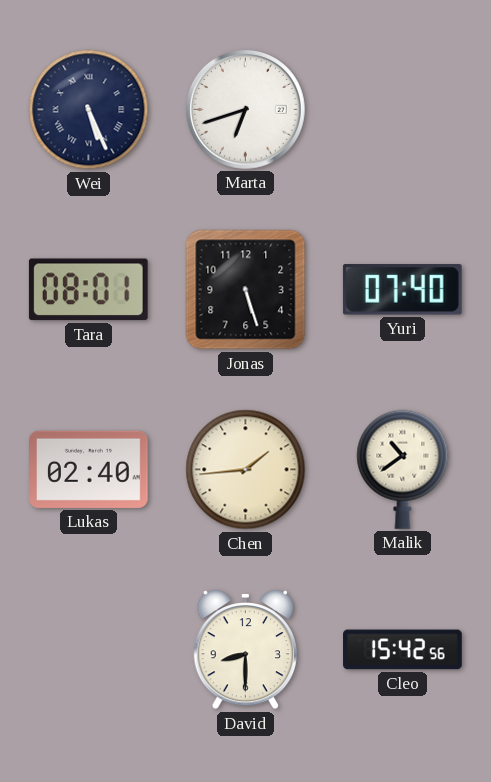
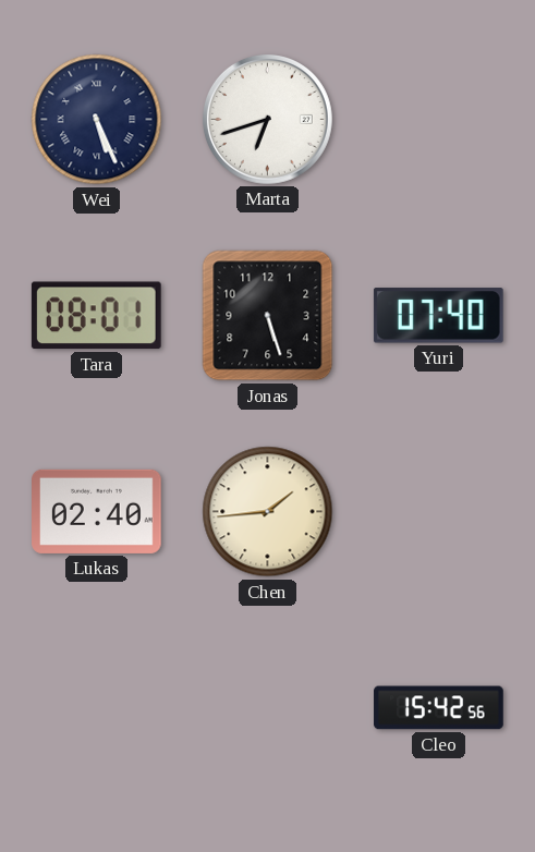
Malik: 10:39 -> none
David: 8:30 -> none
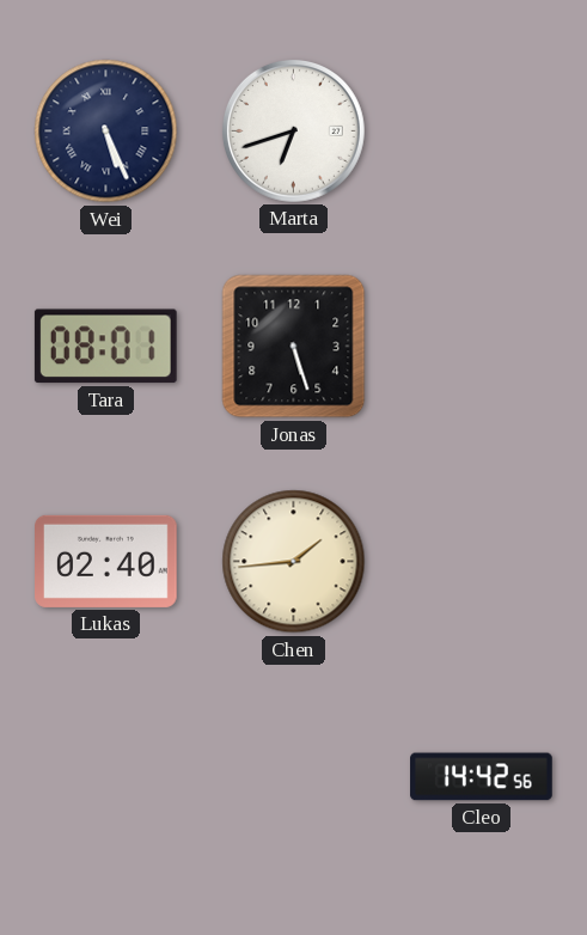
Yuri: 07:40 -> none
Cleo: 15:42 -> 14:42
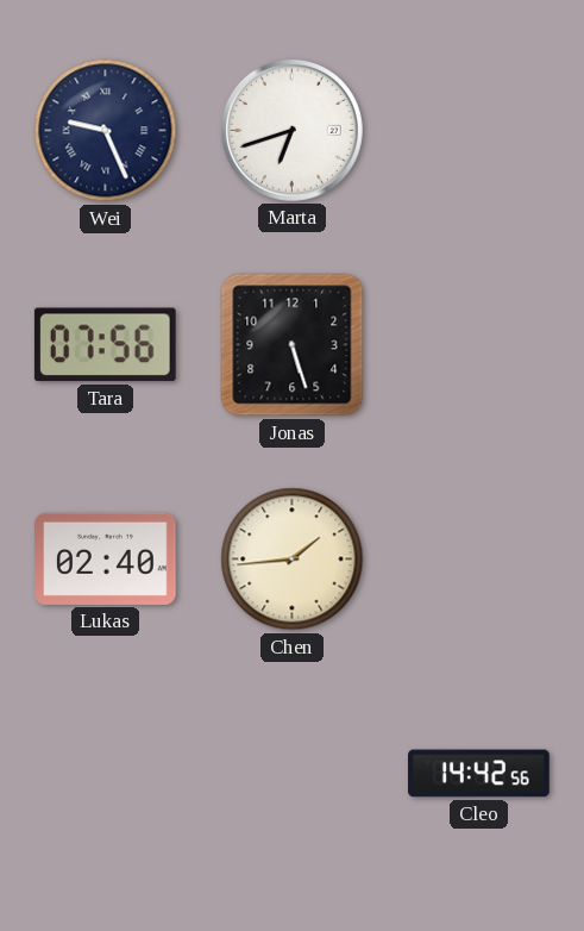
Wei: 5:26 -> 9:26
Tara: 08:01 -> 07:56
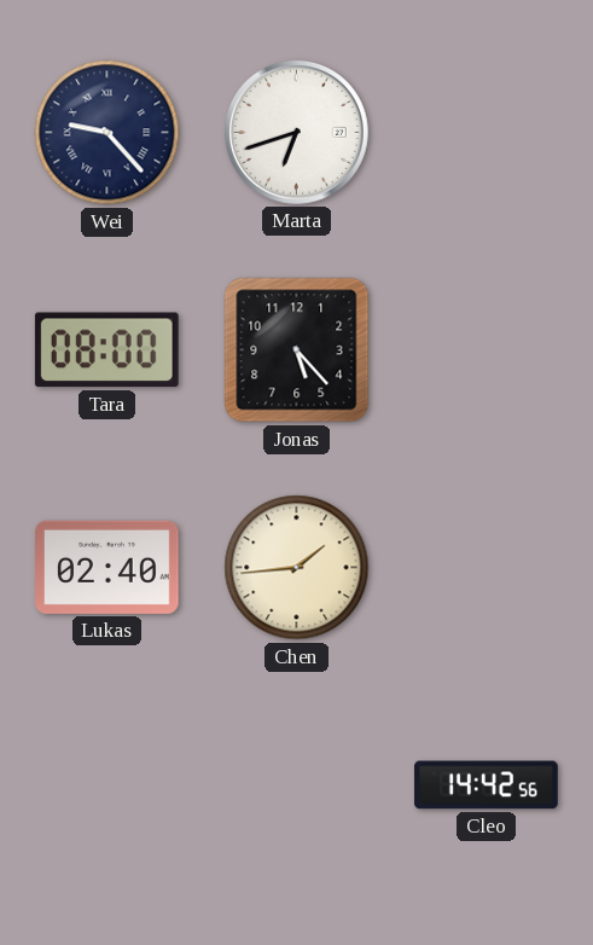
Wei: 9:26 -> 9:23
Tara: 07:56 -> 08:00
Jonas: 5:27 -> 5:23
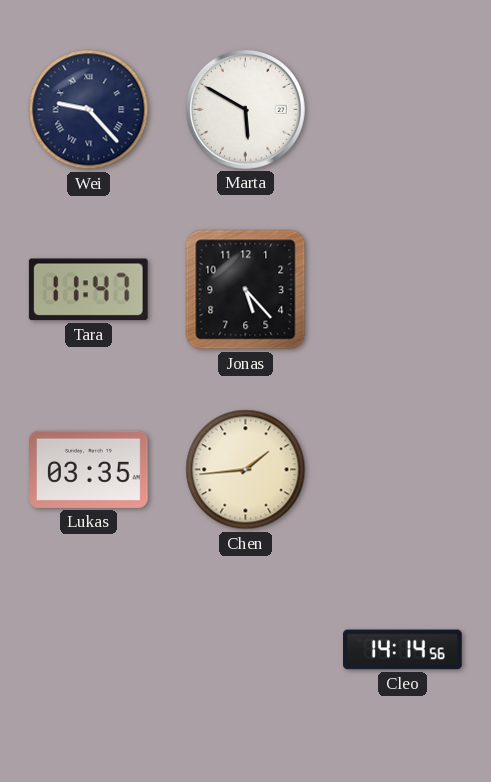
Marta: 6:42 -> 5:50
Tara: 08:00 -> 11:47
Lukas: 02:40 -> 03:35
Cleo: 14:42 -> 14:14
